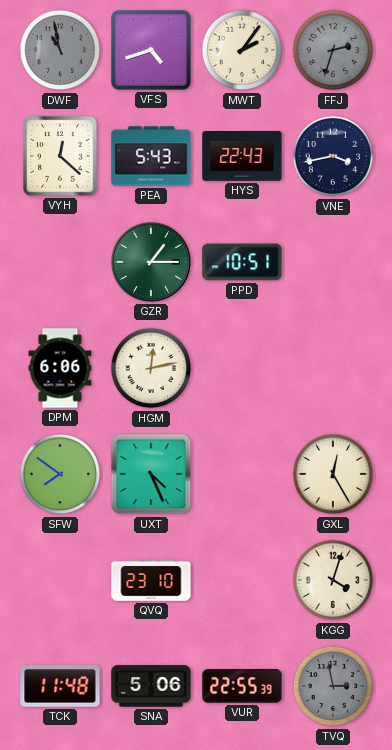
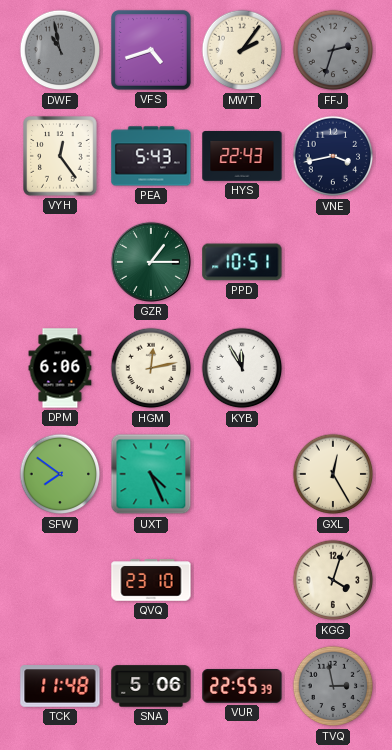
VYH: 12:22 -> 12:24
KYB: none -> 11:55
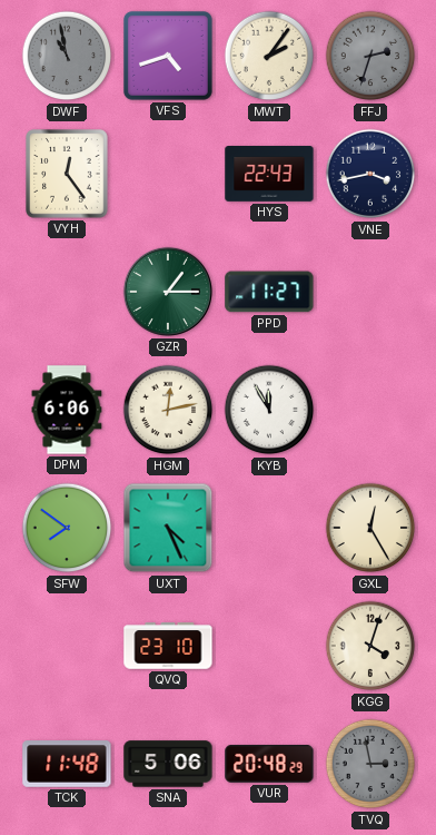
PEA: 5:43 -> none
PPD: 10:51 -> 11:27
VUR: 22:55 -> 20:48
